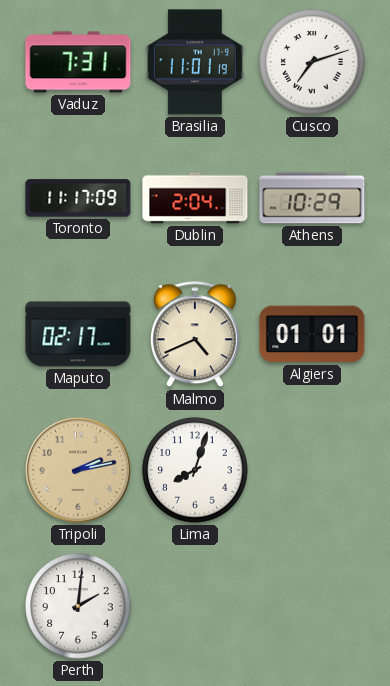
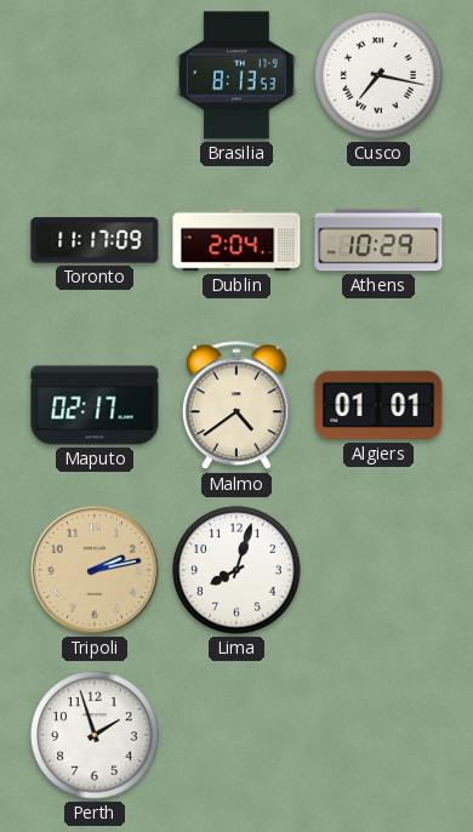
Vaduz: 7:31 -> none
Brasilia: 11:01 -> 8:13
Cusco: 7:12 -> 7:17
Malmo: 4:41 -> 4:39
Perth: 2:01 -> 1:57
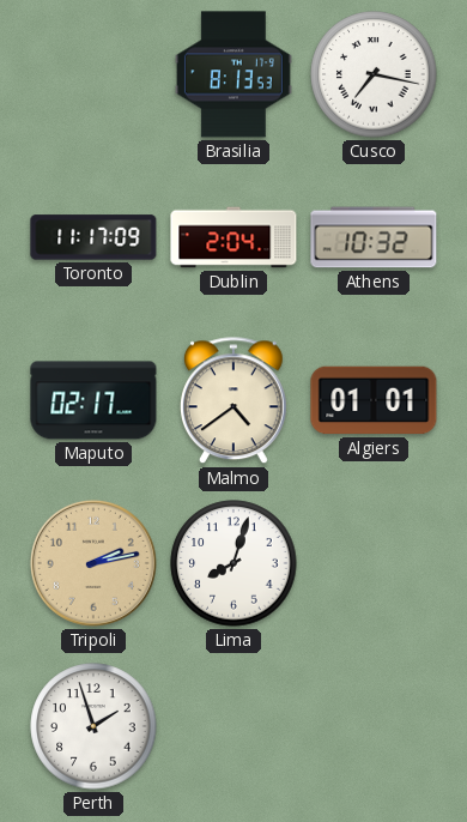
Athens: 10:29 -> 10:32
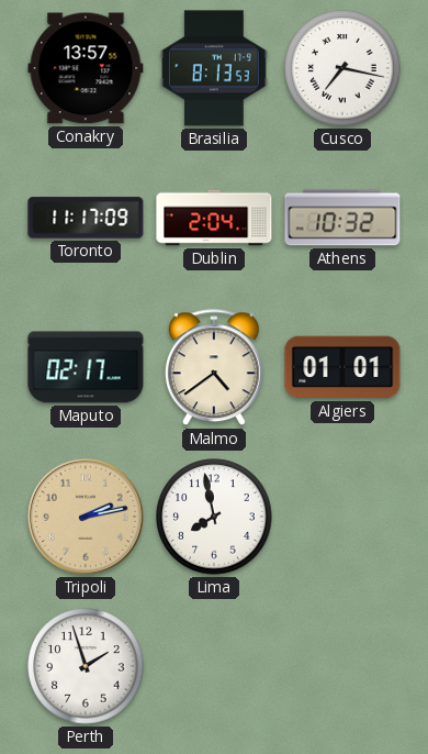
Conakry: none -> 13:57
Lima: 8:03 -> 7:58
